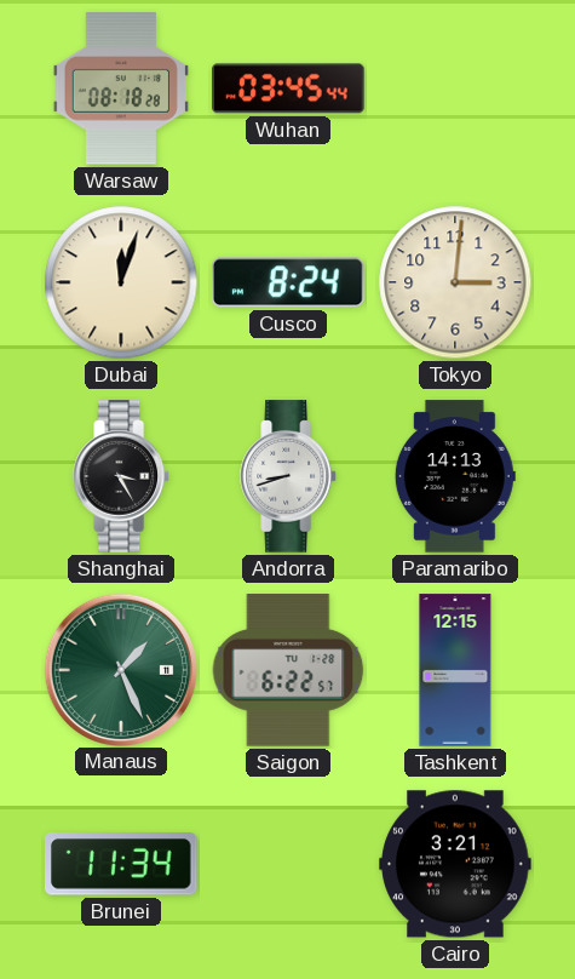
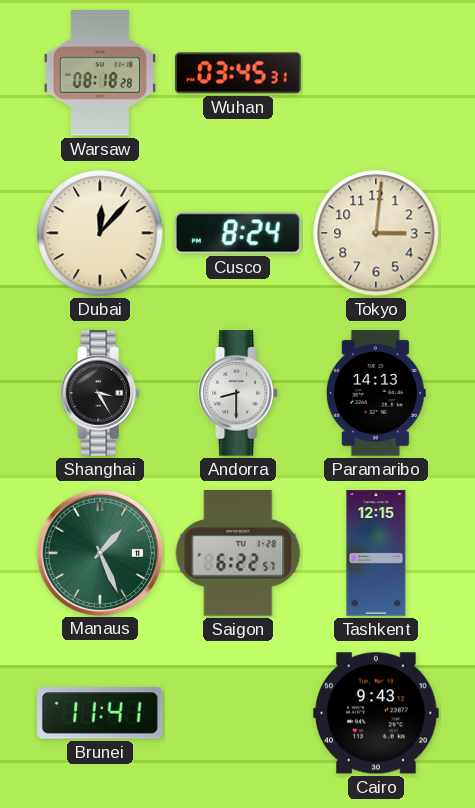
Wuhan: 03:45:44 -> 03:45:31
Dubai: 12:03 -> 12:07
Andorra: 8:42 -> 8:30
Brunei: 11:34 -> 11:41
Cairo: 3:21 -> 9:43
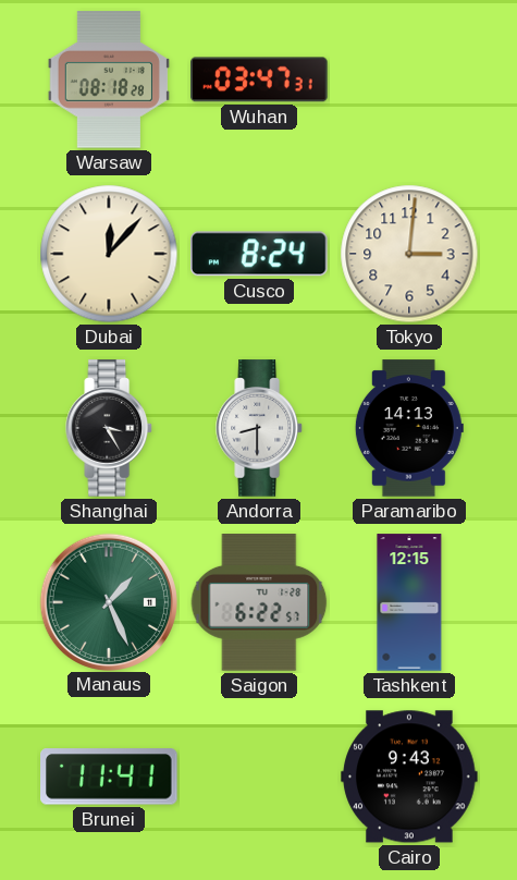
Wuhan: 03:45 -> 03:47
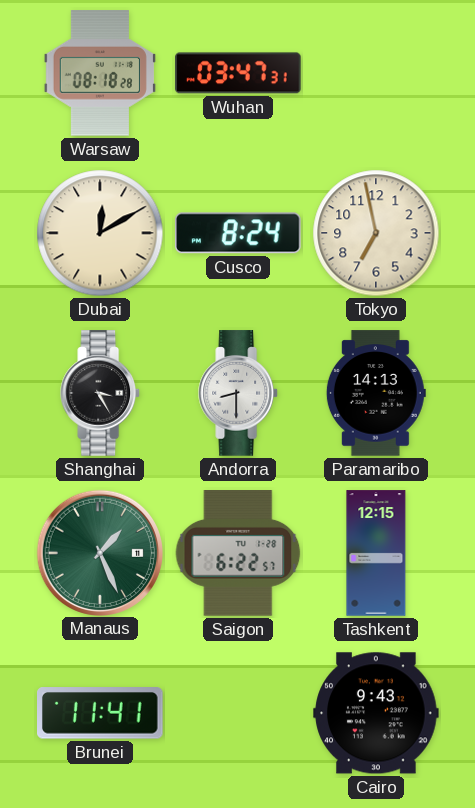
Dubai: 12:07 -> 12:10
Tokyo: 3:01 -> 6:58
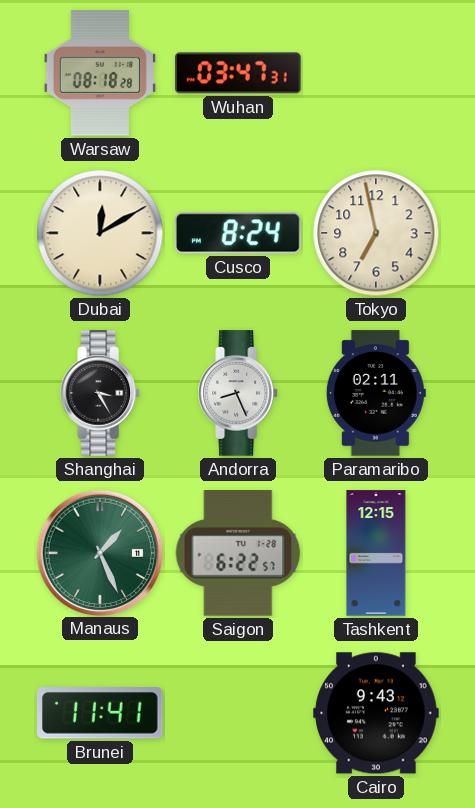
Andorra: 8:30 -> 8:26
Paramaribo: 14:13 -> 02:11
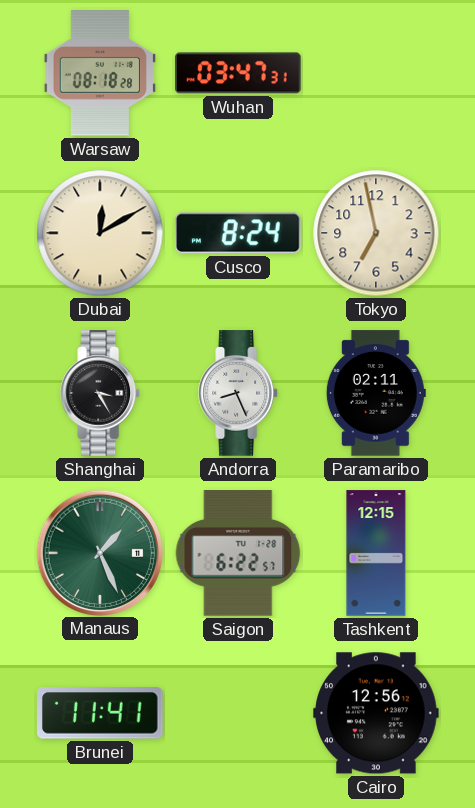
Cairo: 9:43 -> 12:56
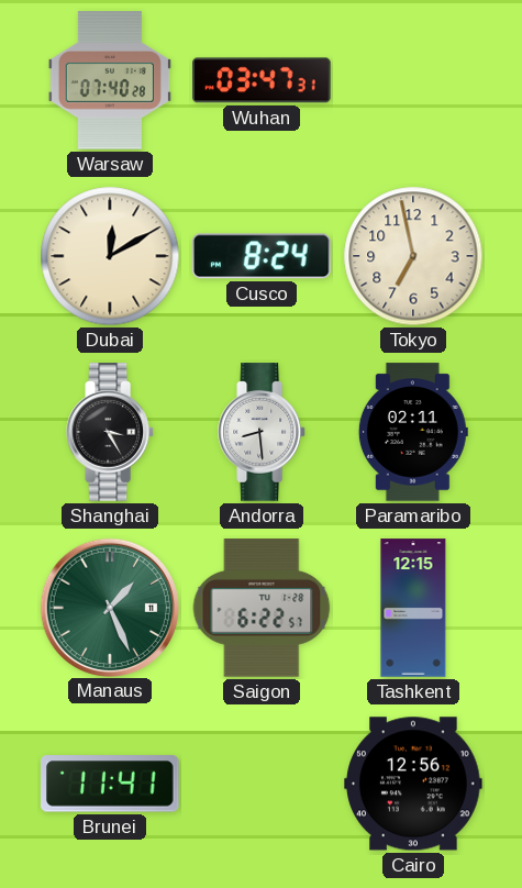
Warsaw: 08:18 -> 07:40
Andorra: 8:26 -> 8:29
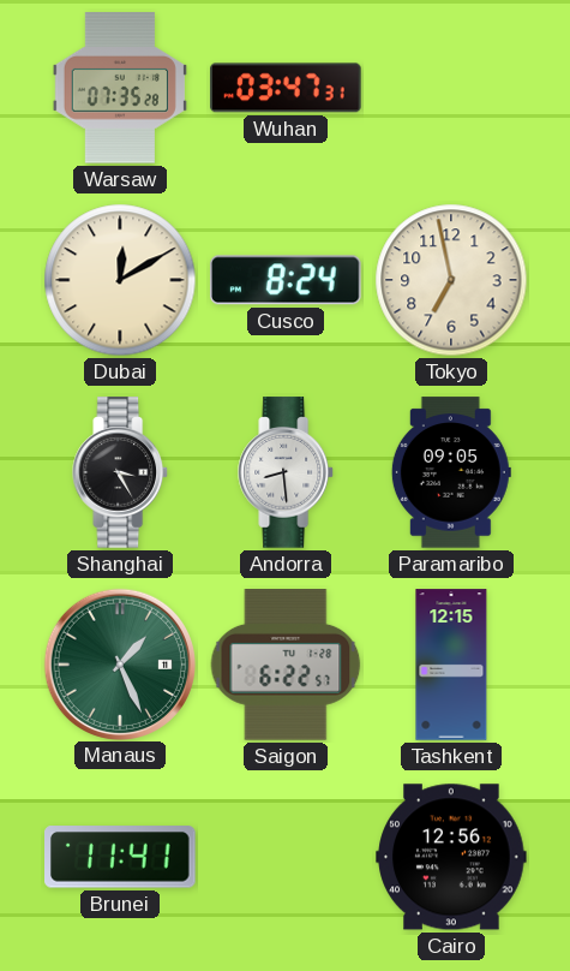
Warsaw: 07:40 -> 07:35
Paramaribo: 02:11 -> 09:05
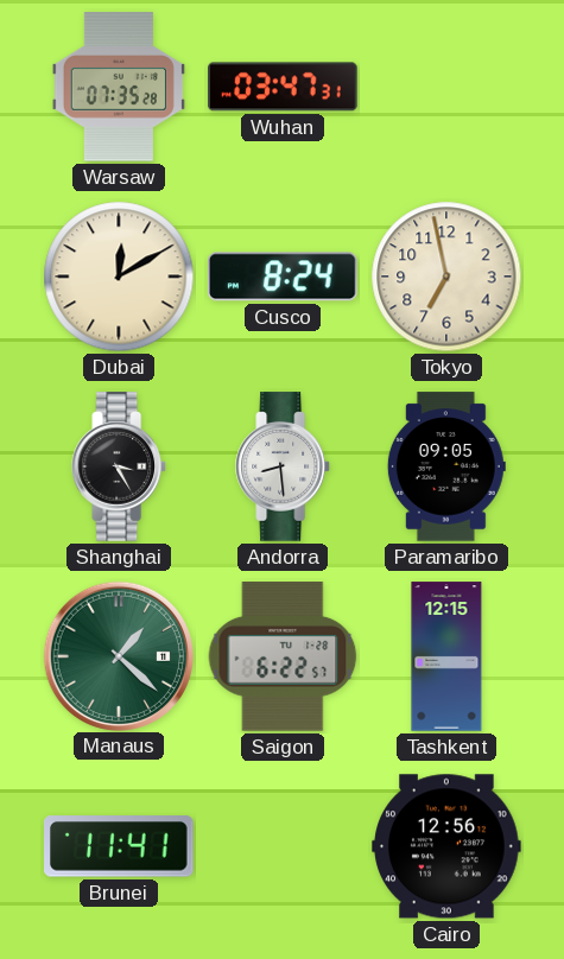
Manaus: 1:26 -> 1:22
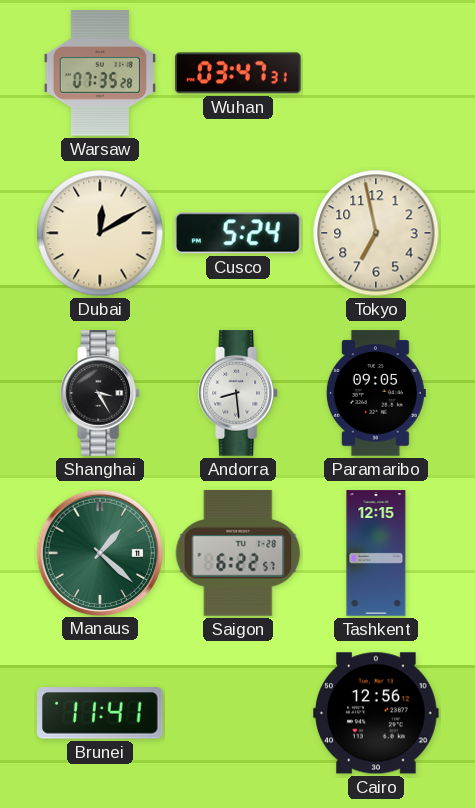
Cusco: 8:24 -> 5:24
